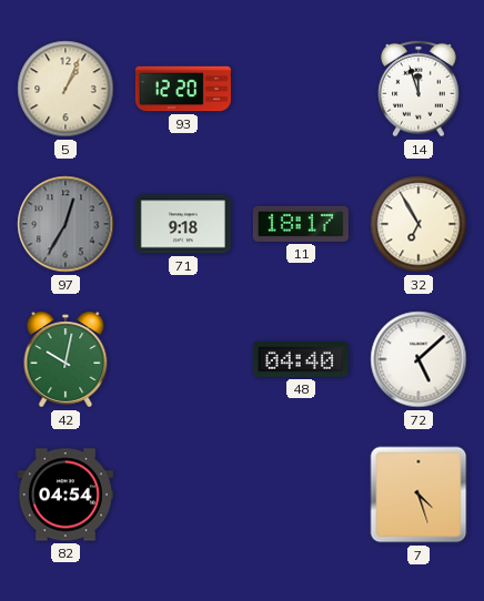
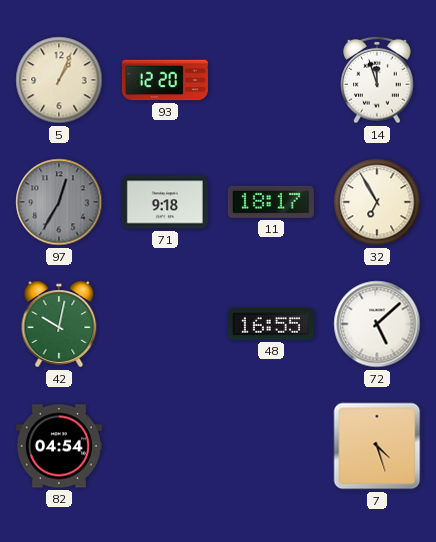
48: 04:40 -> 16:55
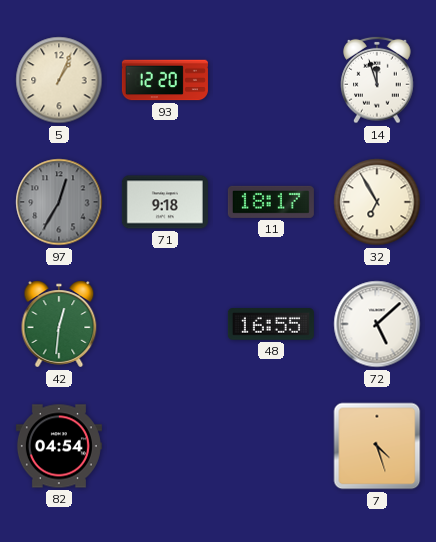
42: 10:02 -> 12:31
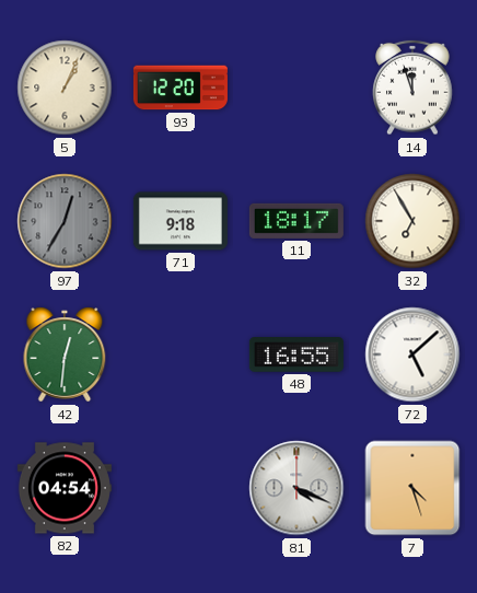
81: none -> 4:19
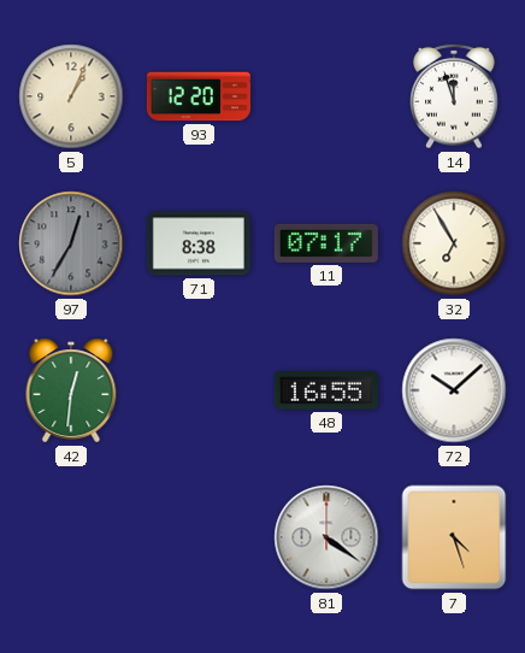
71: 9:18 -> 8:38
11: 18:17 -> 07:17
72: 5:08 -> 10:08
82: 04:54 -> none
81: 4:19 -> 4:21
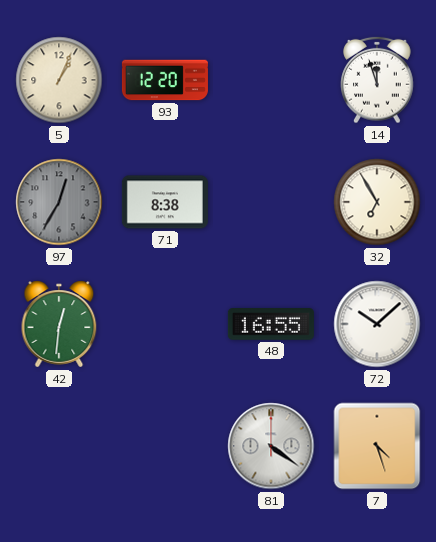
11: 07:17 -> none
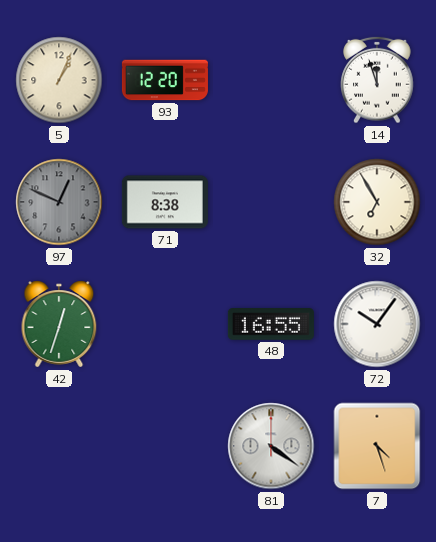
97: 12:35 -> 12:49
42: 12:31 -> 12:33
72: 10:08 -> 10:06
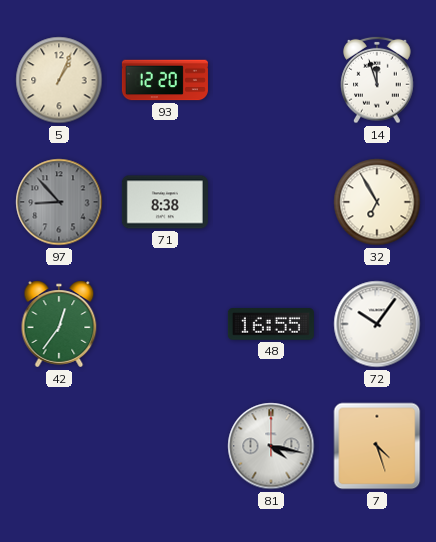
97: 12:49 -> 8:53
42: 12:33 -> 12:36
81: 4:21 -> 4:17
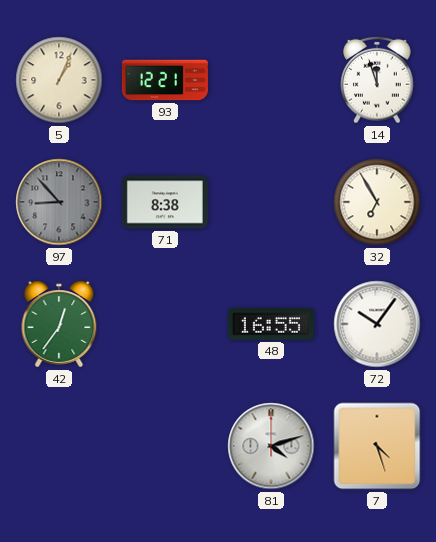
93: 12:20 -> 12:21
81: 4:17 -> 4:12
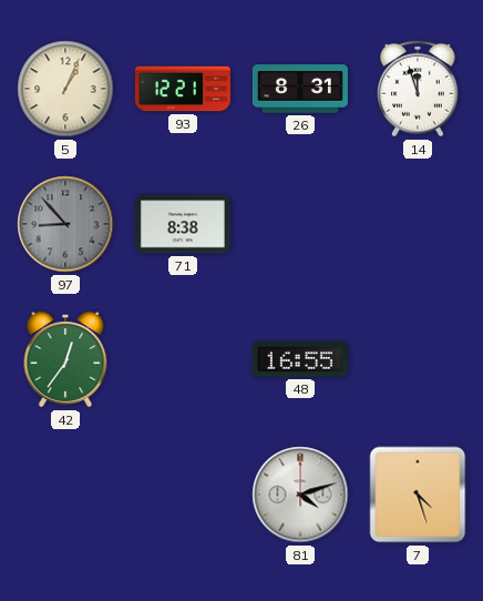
26: none -> 8:31
32: 6:55 -> none
72: 10:06 -> none
